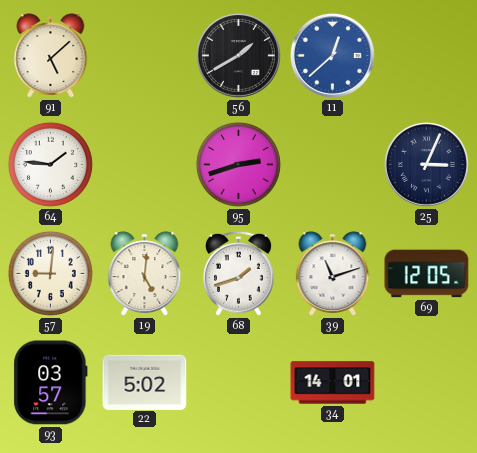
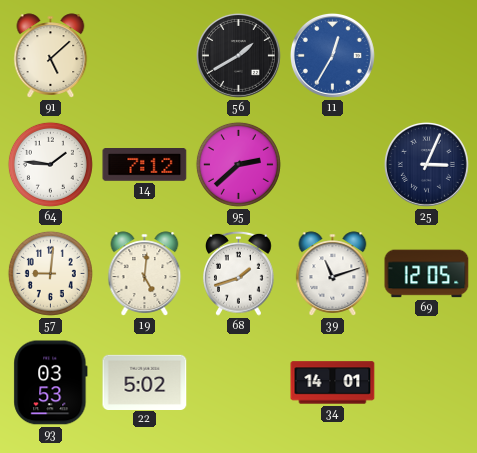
11: 12:38 -> 12:35
14: none -> 7:12
95: 2:42 -> 2:38
93: 03:57 -> 03:53
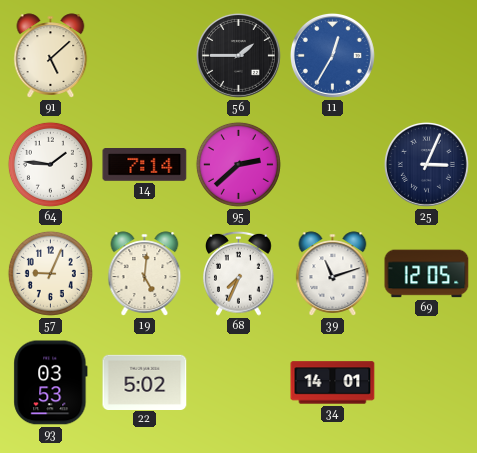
56: 1:40 -> 1:45
14: 7:12 -> 7:14
57: 9:01 -> 9:04
68: 1:42 -> 7:34
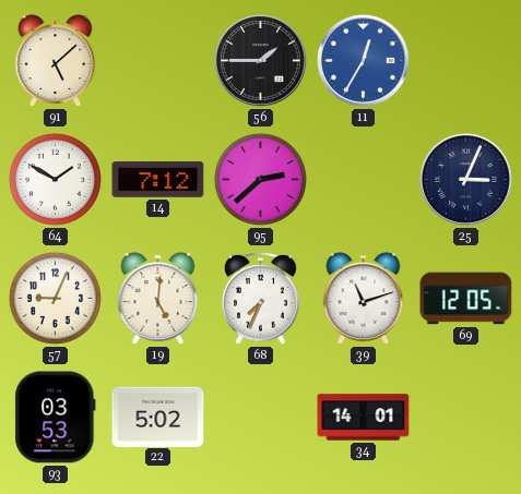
64: 1:46 -> 1:50
14: 7:14 -> 7:12
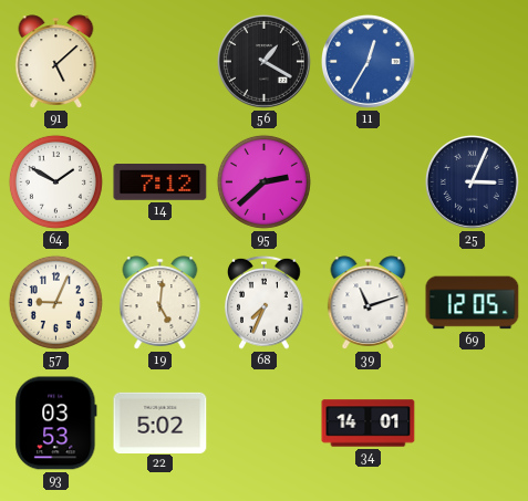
56: 1:45 -> 1:20
